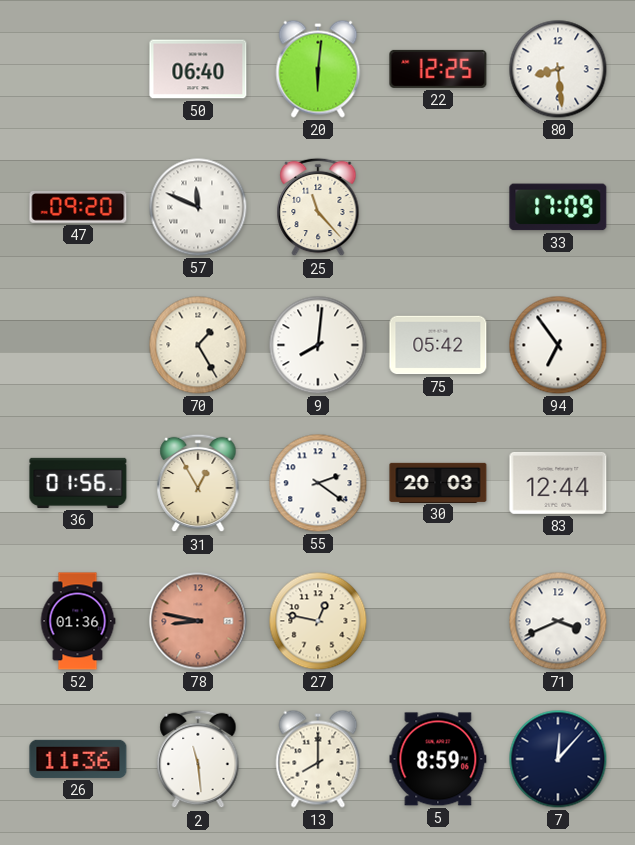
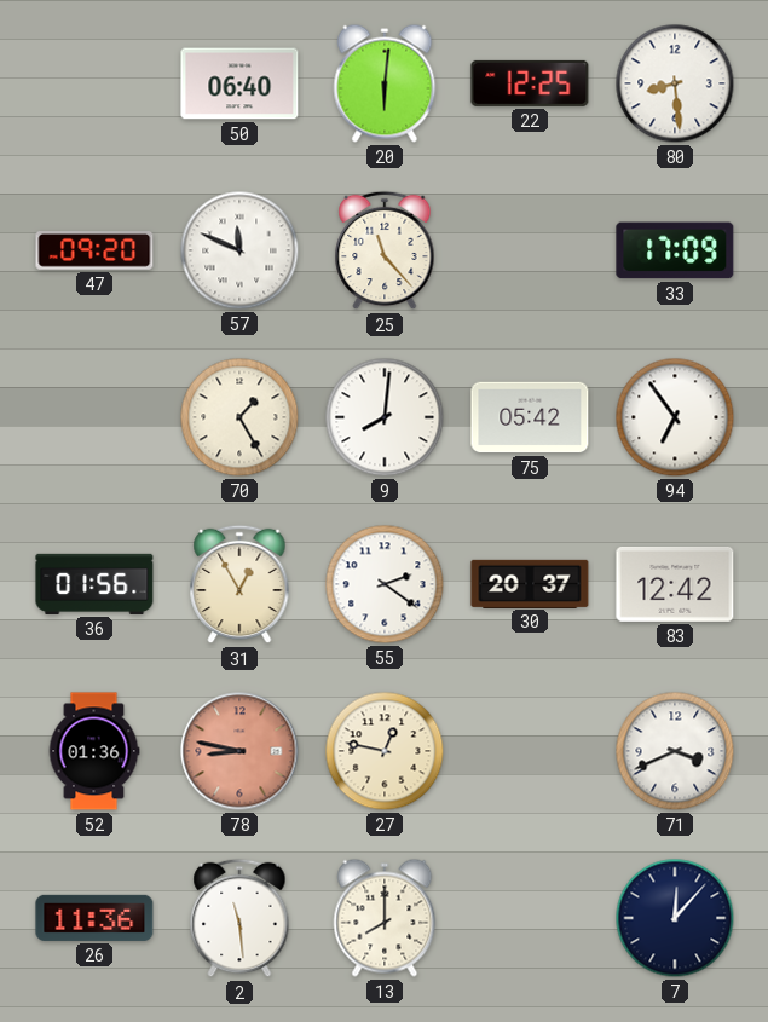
30: 20:03 -> 20:37
83: 12:44 -> 12:42
5: 8:59 -> none
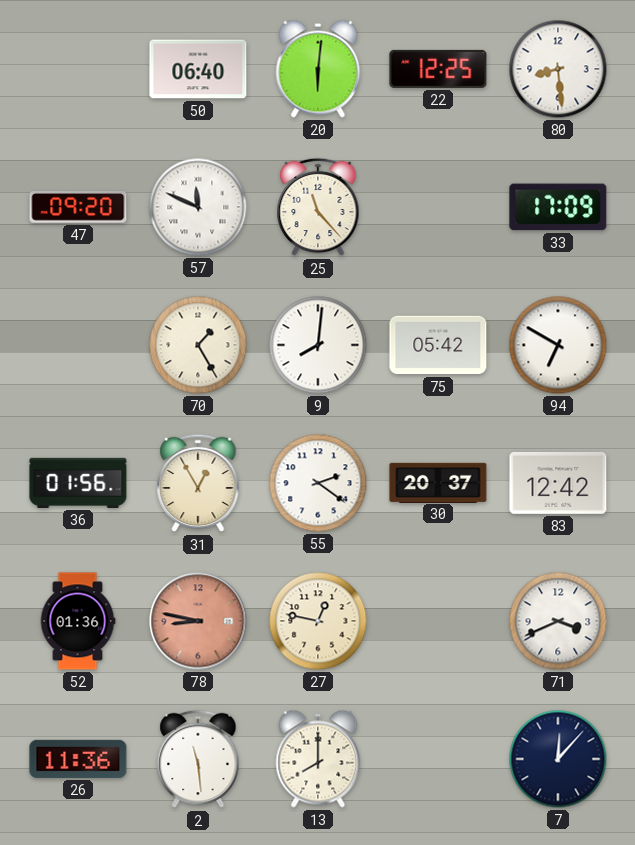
94: 6:54 -> 6:50
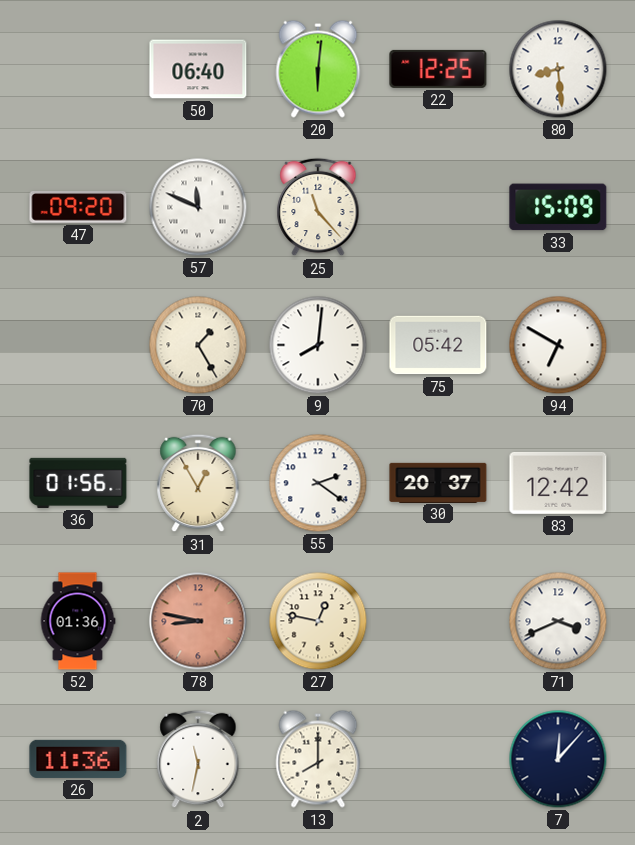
33: 17:09 -> 15:09
2: 11:29 -> 11:32
